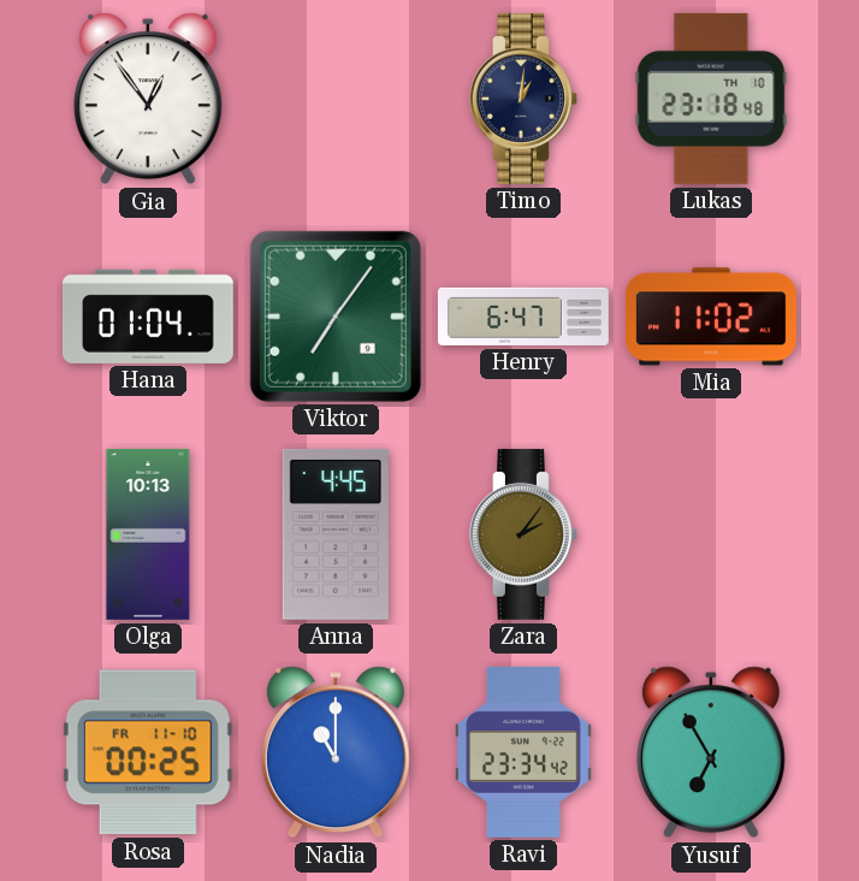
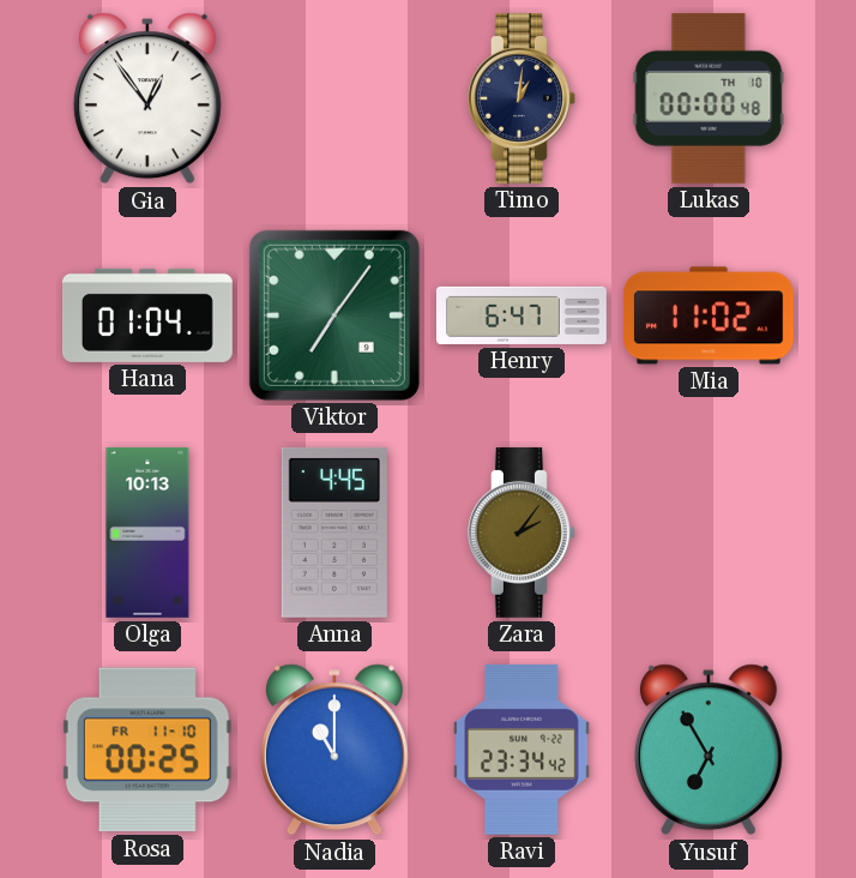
Lukas: 23:18 -> 00:00
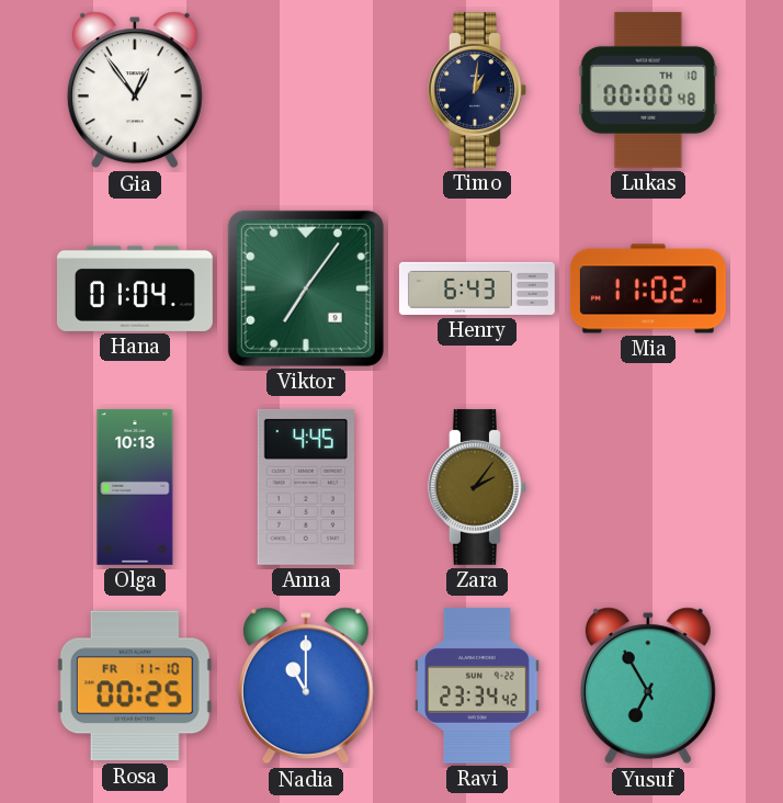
Henry: 6:47 -> 6:43
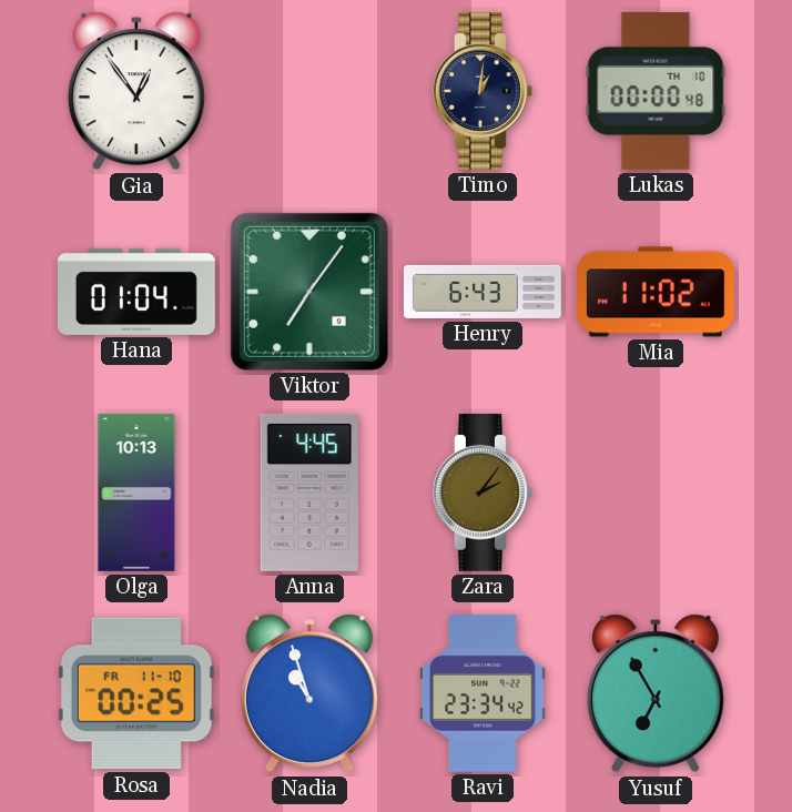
Nadia: 11:00 -> 10:57
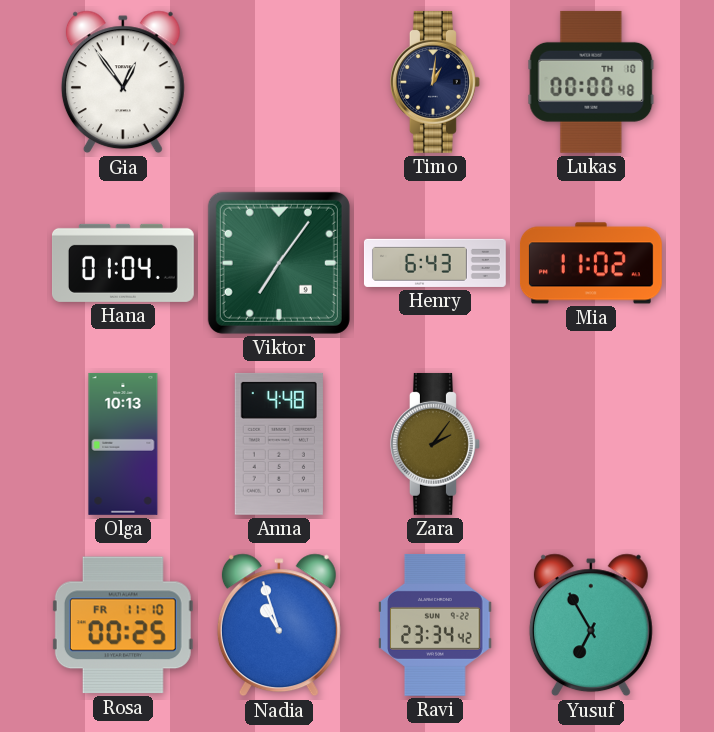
Anna: 4:45 -> 4:48
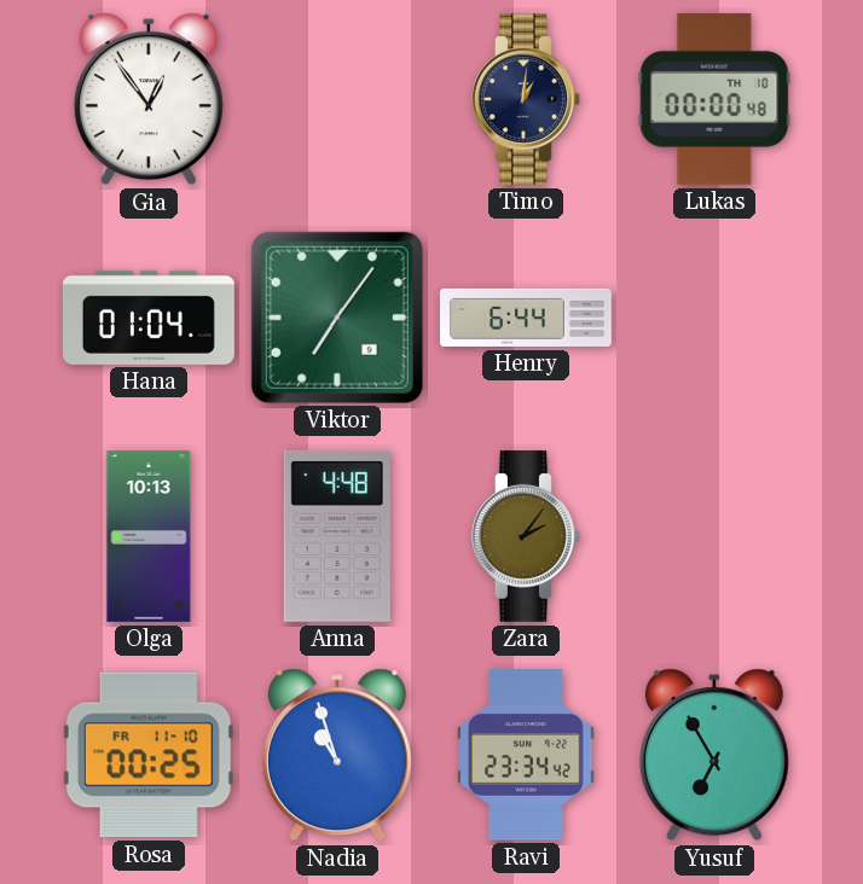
Henry: 6:43 -> 6:44
Mia: 11:02 -> none
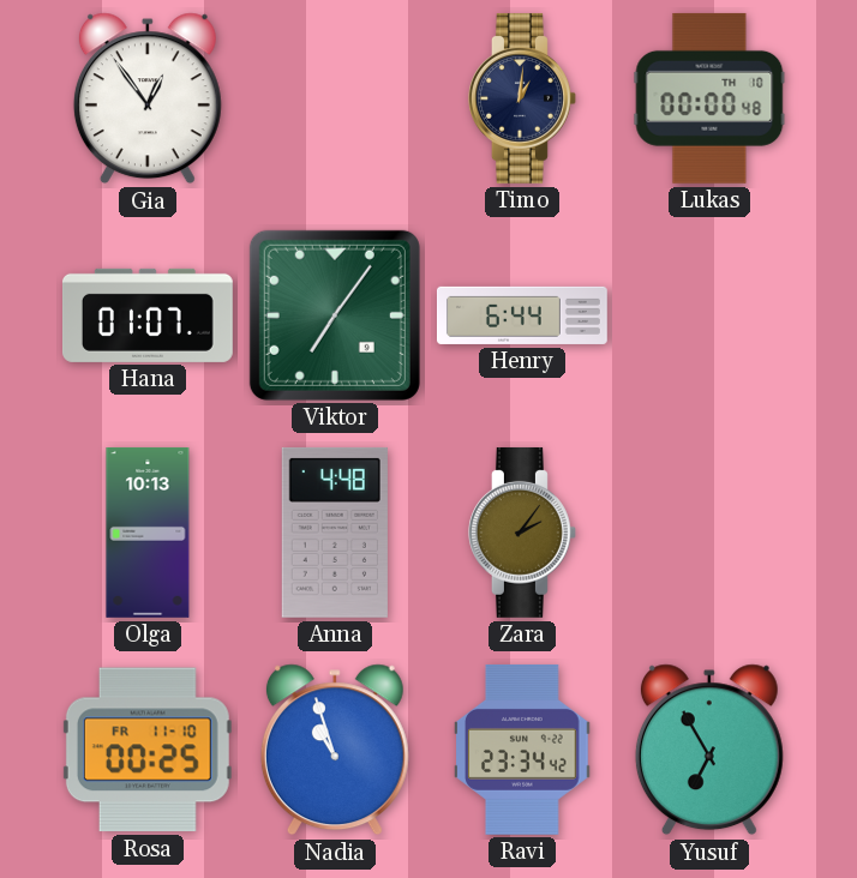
Hana: 01:04 -> 01:07
